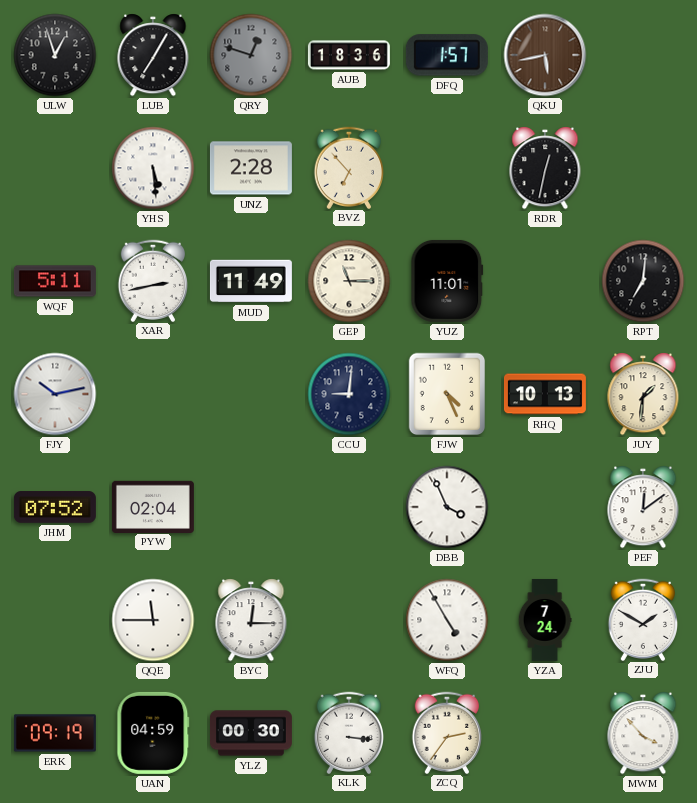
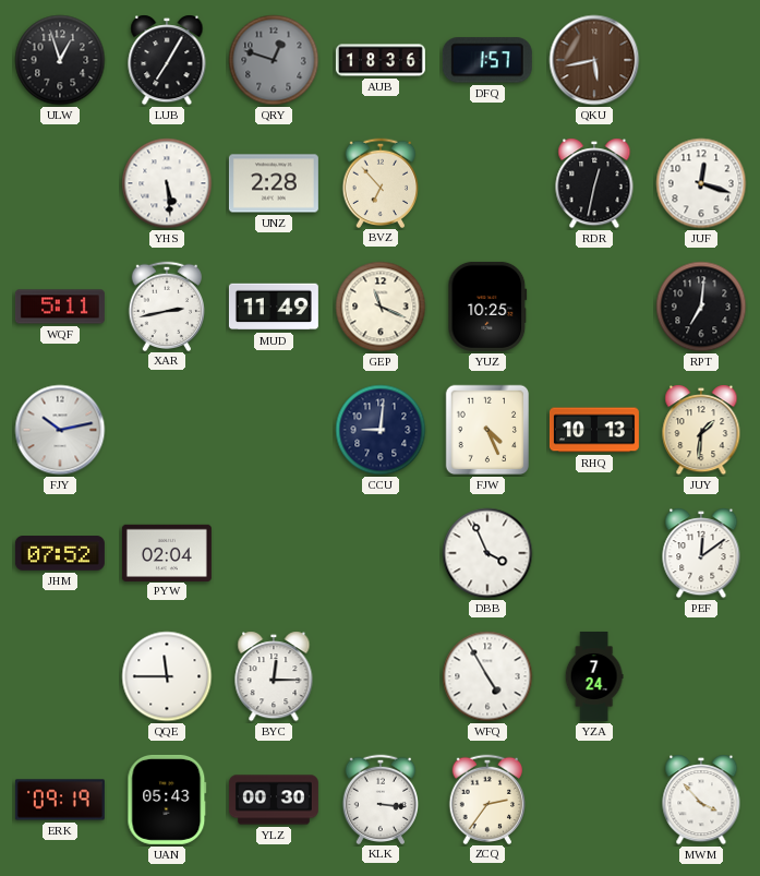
JUF: none -> 12:18
GEP: 11:15 -> 11:19
YUZ: 11:01 -> 10:25
ZJU: 1:50 -> none
UAN: 04:59 -> 05:43
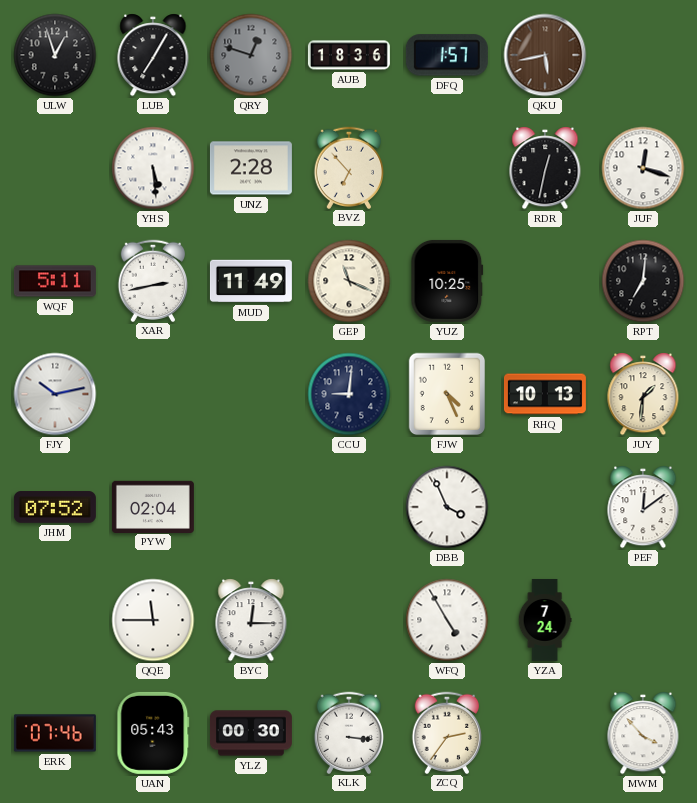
ERK: 09:19 -> 07:46
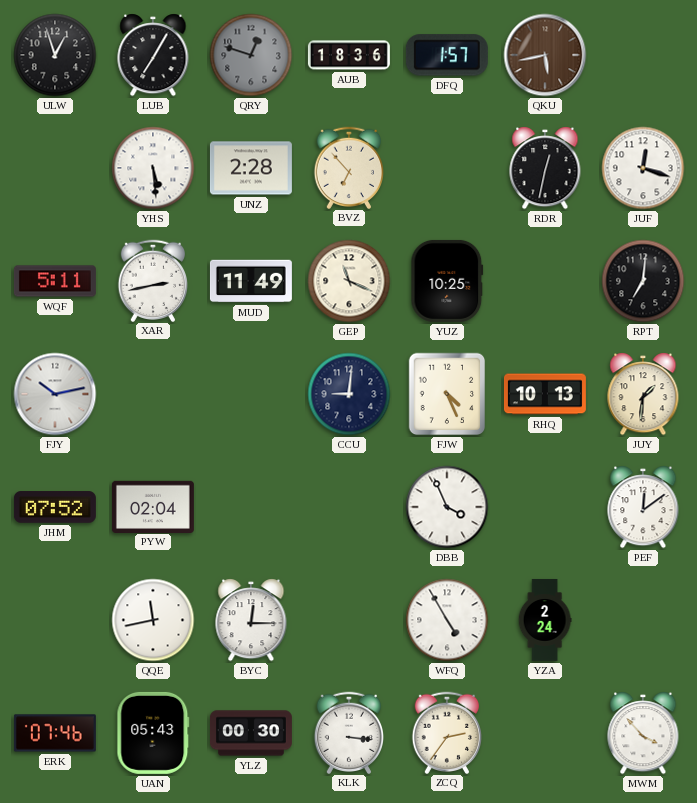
QQE: 11:45 -> 11:43
YZA: 7:24 -> 2:24
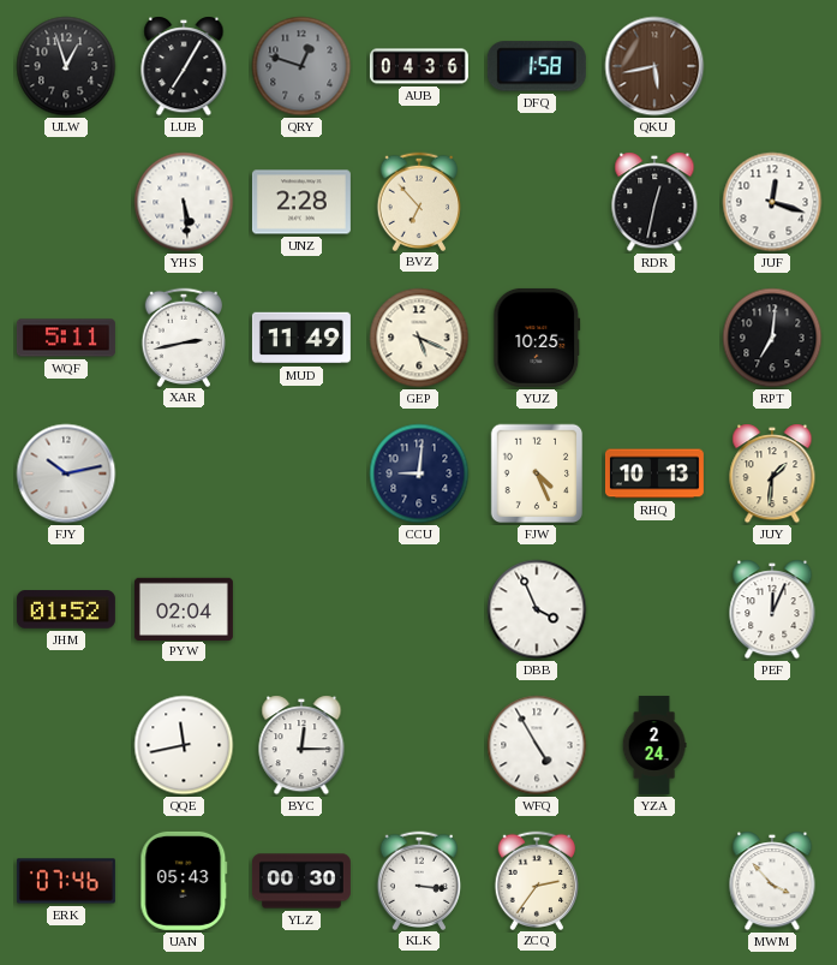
AUB: 18:36 -> 04:36
DFQ: 1:57 -> 1:58
GEP: 11:19 -> 5:19
JHM: 07:52 -> 01:52
PEF: 12:09 -> 12:04
